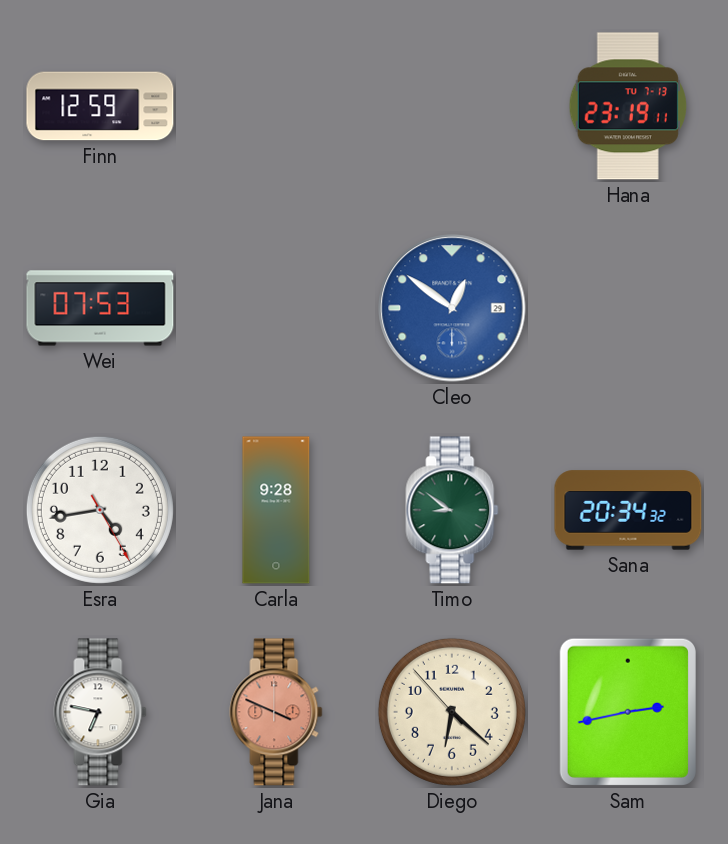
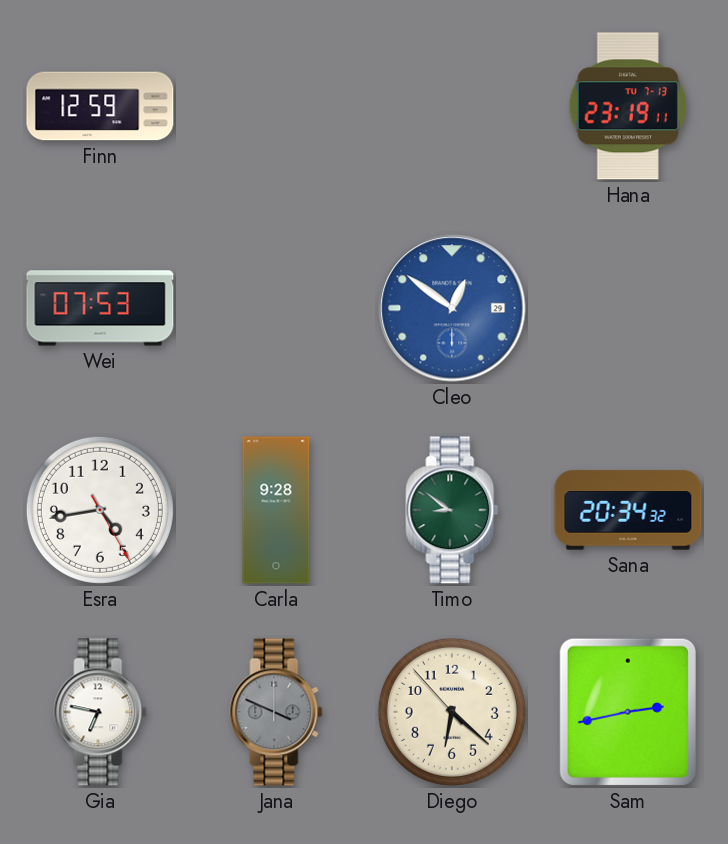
Jana dial: salmon -> grey
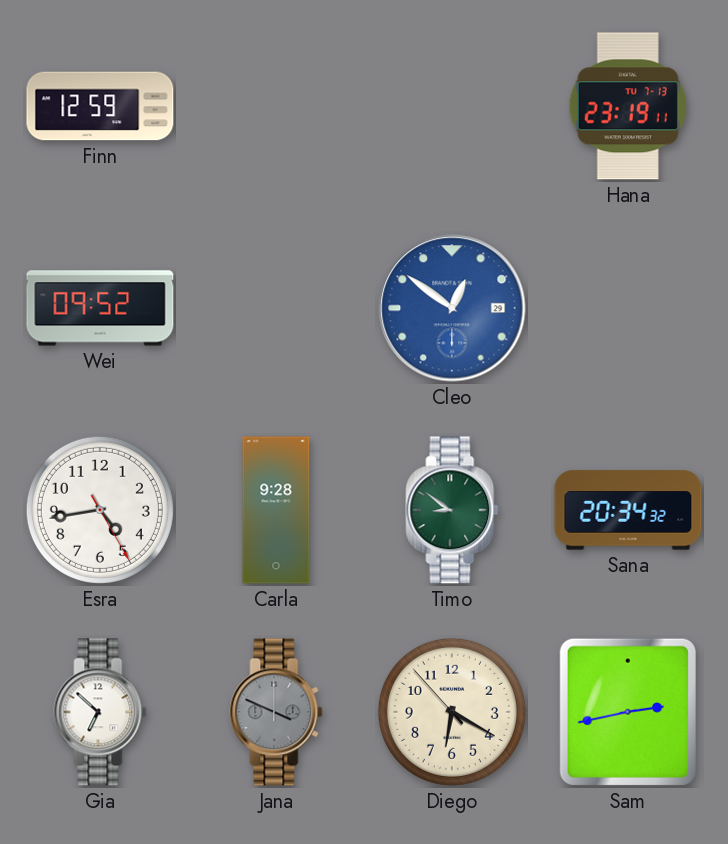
Wei: 07:53 -> 09:52
Gia: 6:47 -> 6:52
Diego: 6:21 -> 6:19
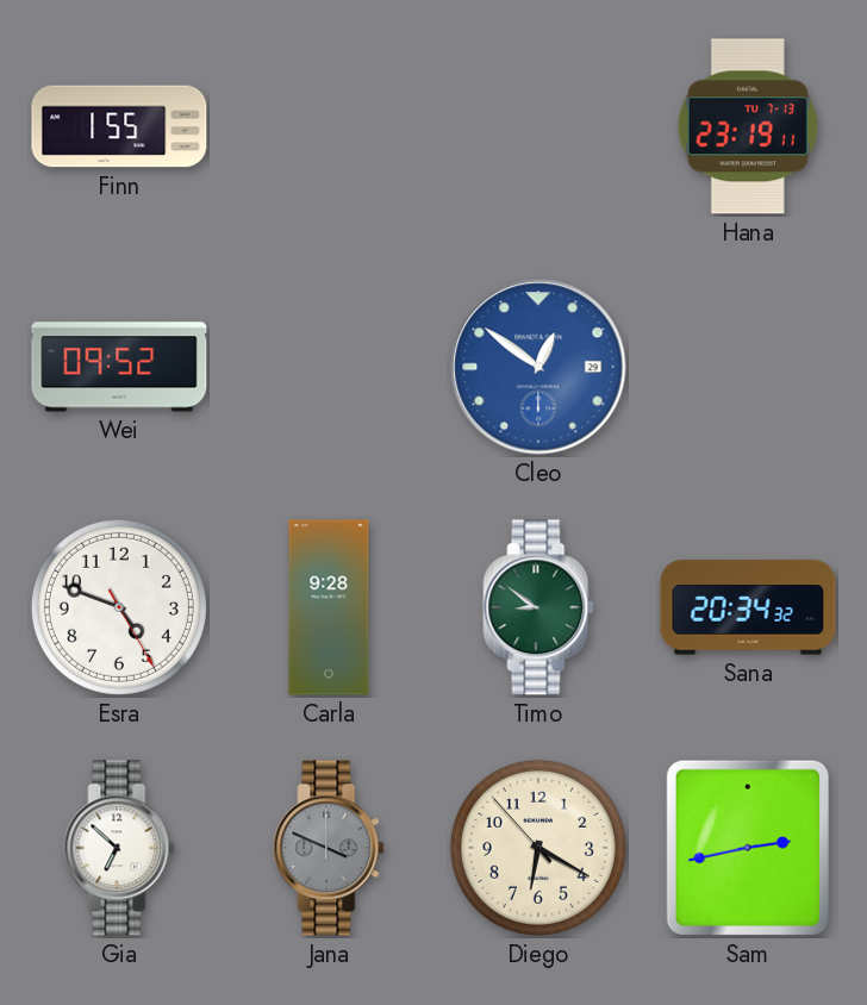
Finn: 12:59 -> 1:55
Esra: 4:43 -> 4:48
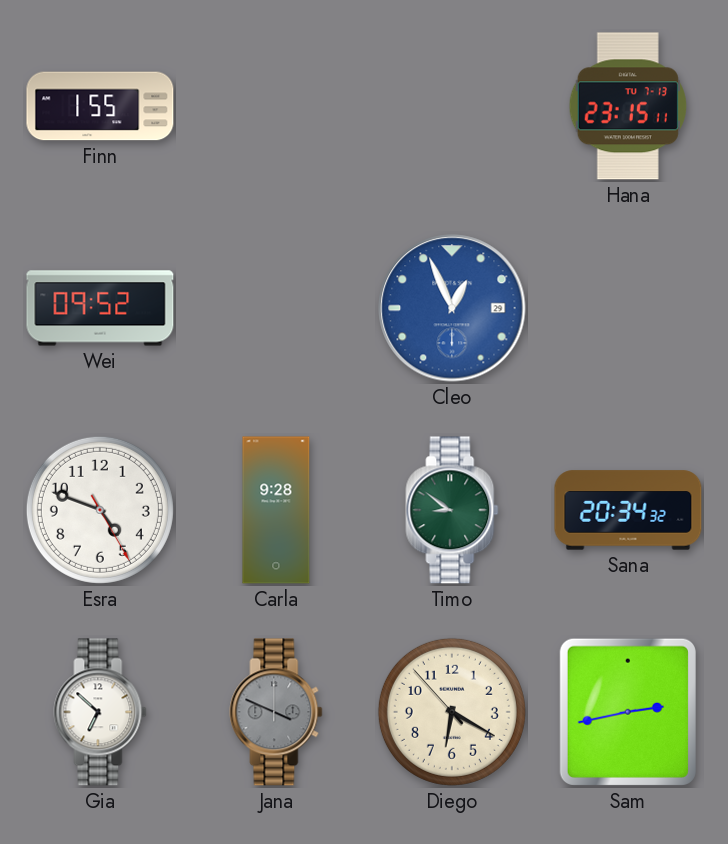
Hana: 23:19 -> 23:15
Cleo: 12:51 -> 12:56
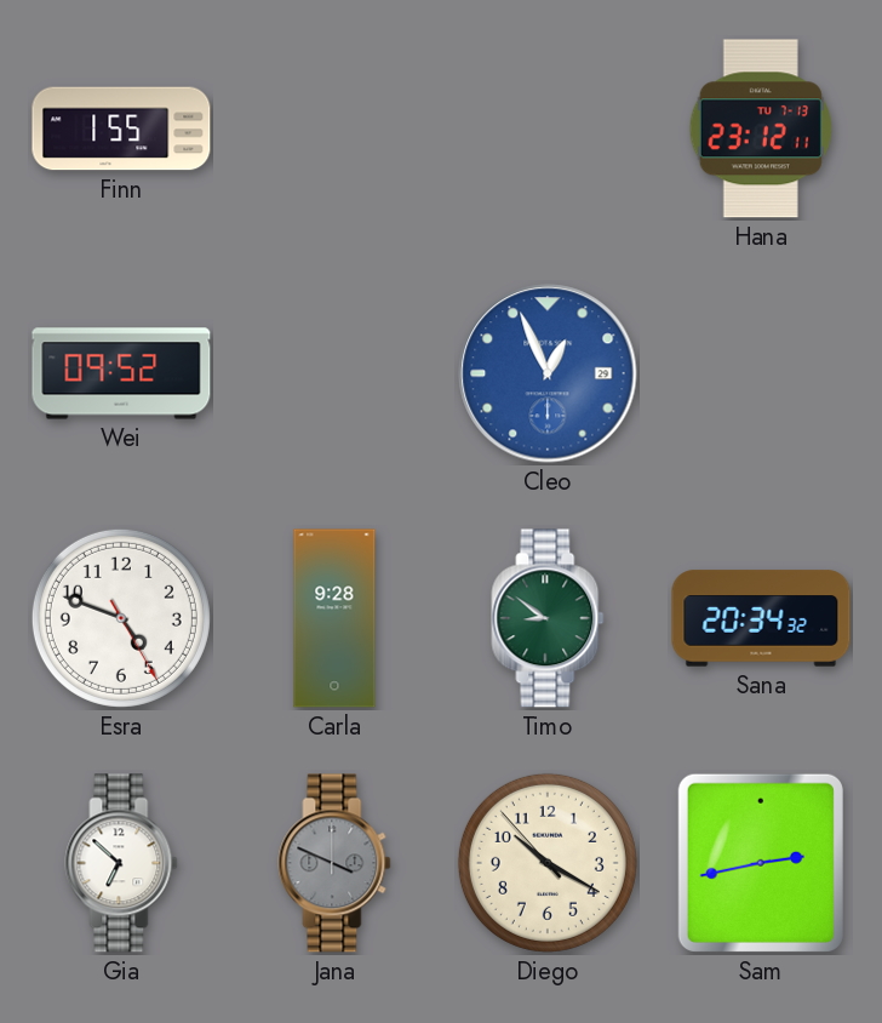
Hana: 23:15 -> 23:12
Diego: 6:19 -> 10:19
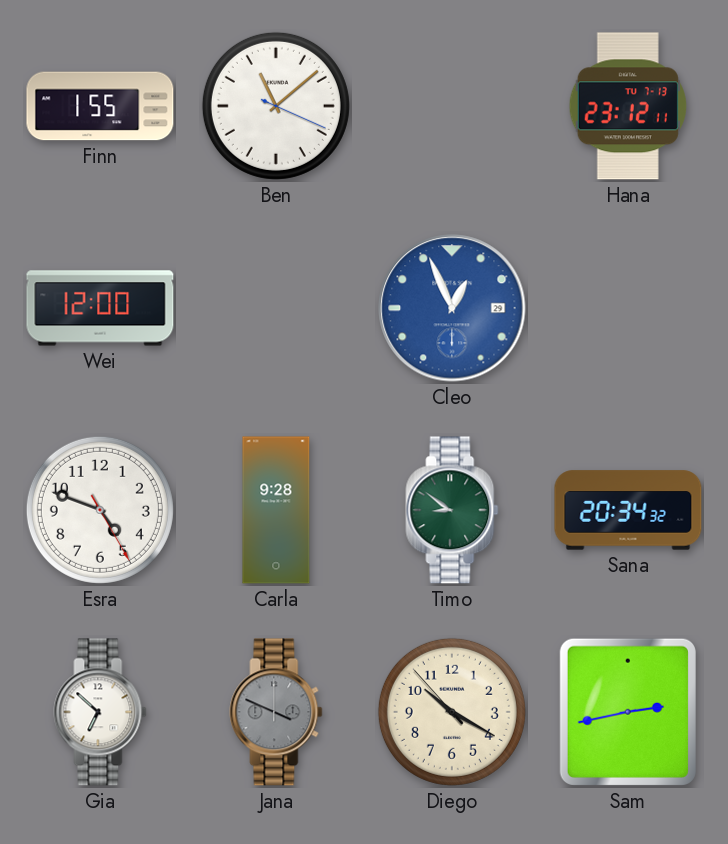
Ben: none -> 11:08
Wei: 09:52 -> 12:00
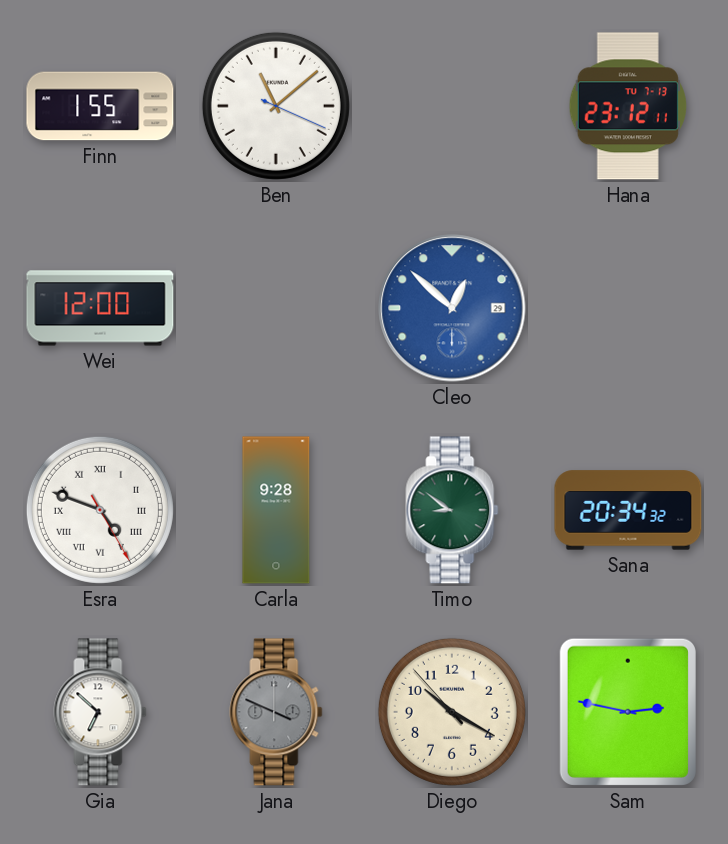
Cleo: 12:56 -> 12:52
Esra numerals: Arabic -> Roman
Sam: 2:43 -> 2:47
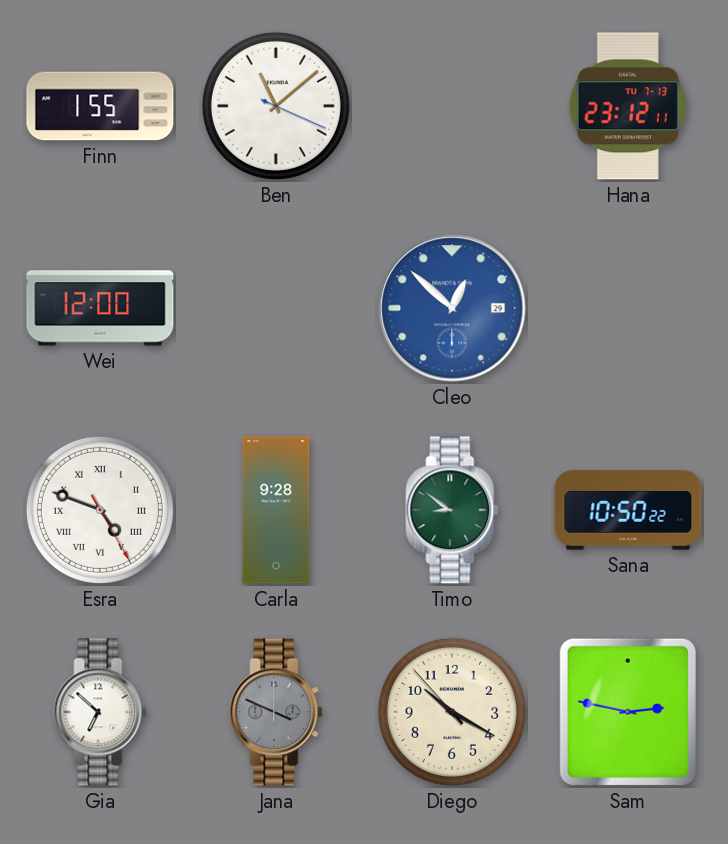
Sana: 20:34 -> 10:50
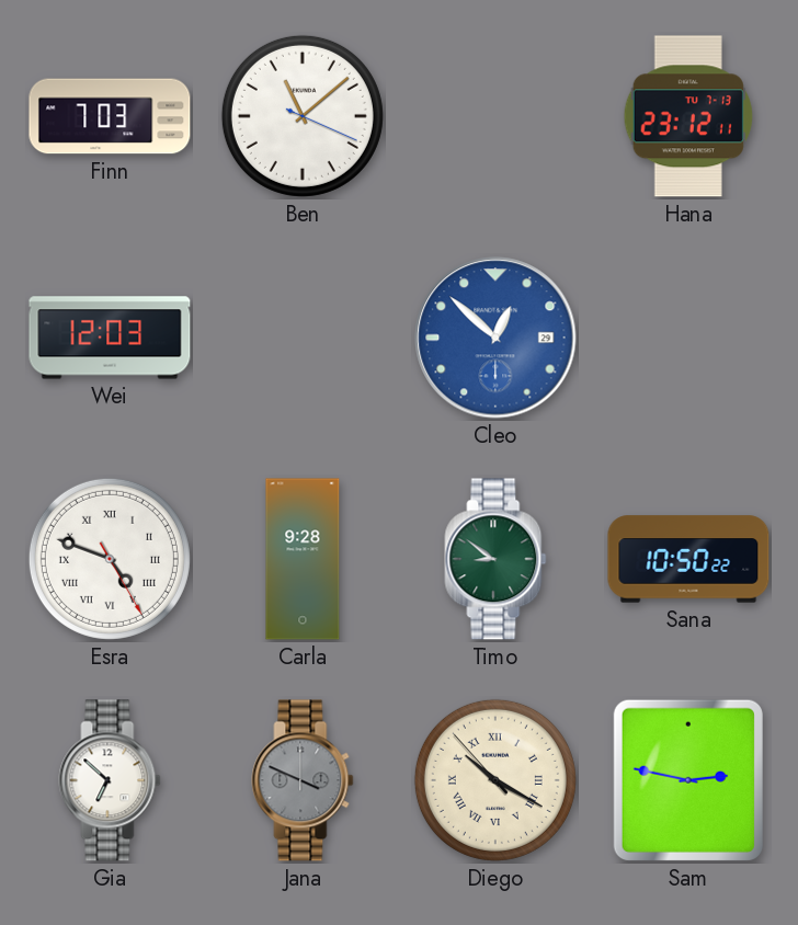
Finn: 1:55 -> 7:03
Wei: 12:00 -> 12:03
Diego numerals: Arabic -> Roman
